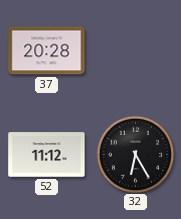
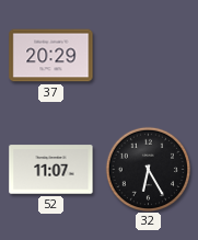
37: 20:28 -> 20:29
52: 11:12 -> 11:07
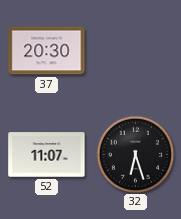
37: 20:29 -> 20:30
32: 6:25 -> 6:27
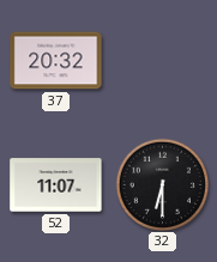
37: 20:30 -> 20:32
32: 6:27 -> 6:30
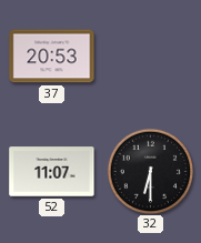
37: 20:32 -> 20:53
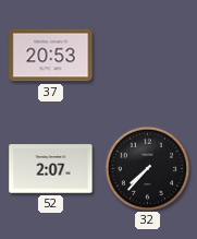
52: 11:07 -> 2:07
32: 6:30 -> 7:37
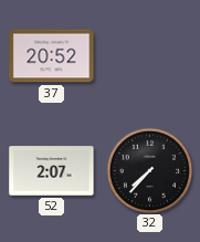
37: 20:53 -> 20:52
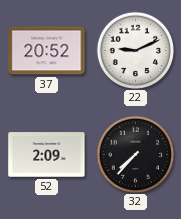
22: none -> 9:11
52: 2:07 -> 2:09
